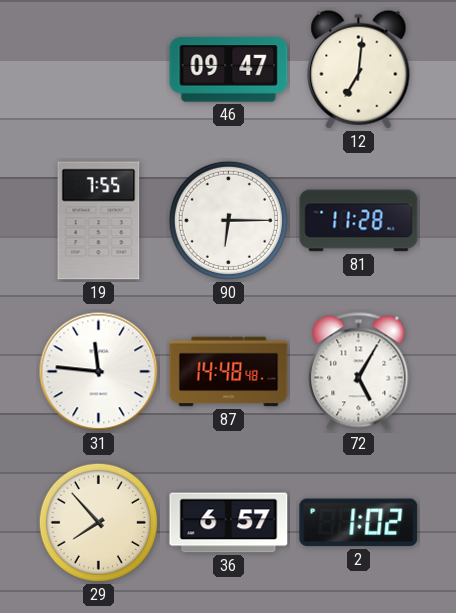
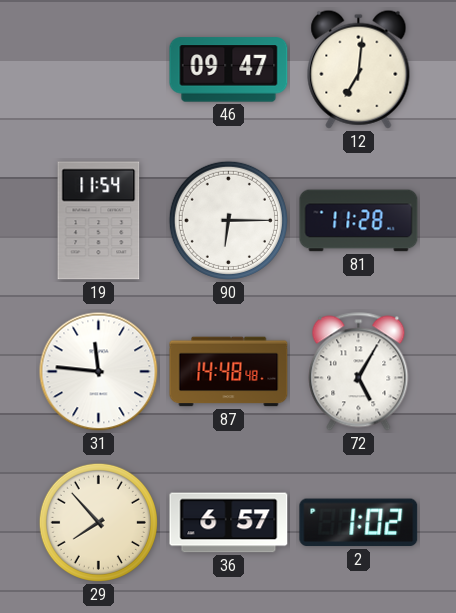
19: 7:55 -> 11:54
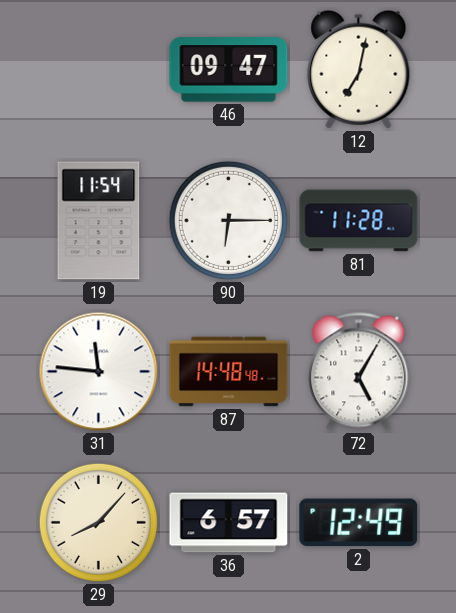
12: 7:01 -> 7:02
29: 7:53 -> 8:07
2: 1:02 -> 12:49
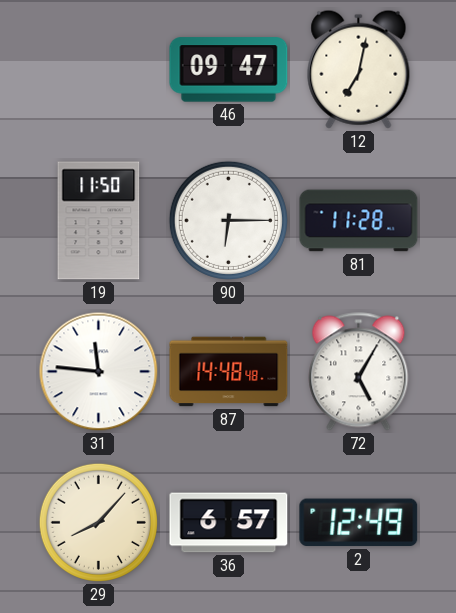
19: 11:54 -> 11:50
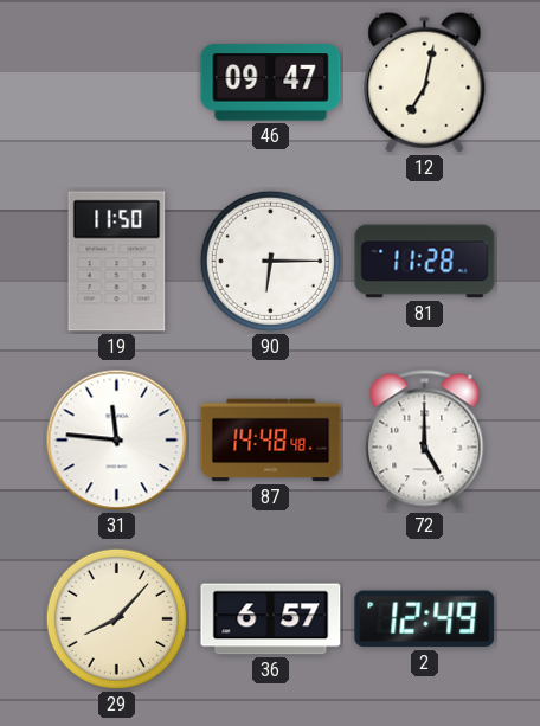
72: 5:05 -> 5:00
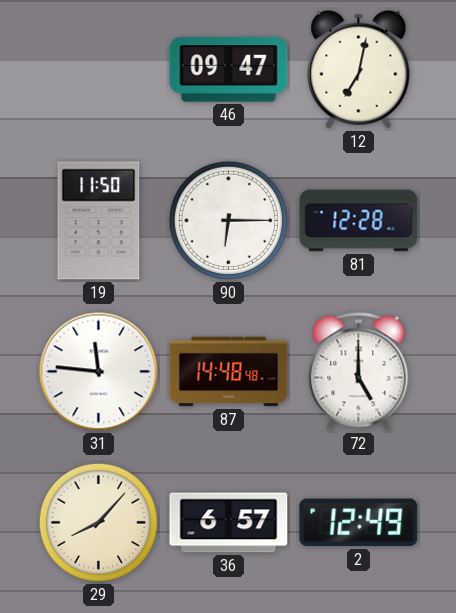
81: 11:28 -> 12:28
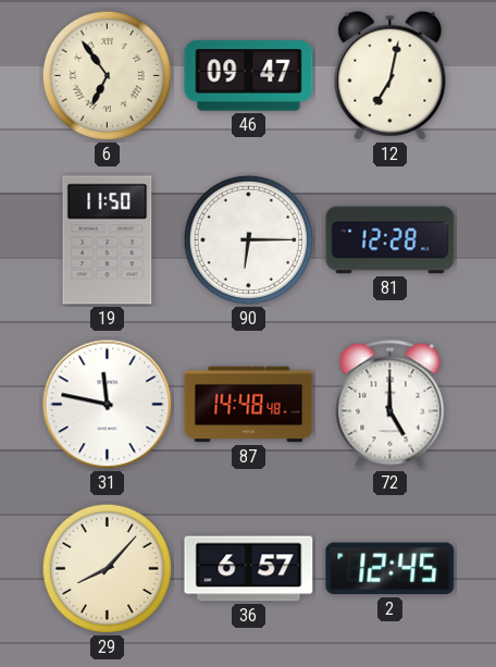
6: none -> 6:54
31: 11:46 -> 11:47
2: 12:49 -> 12:45
